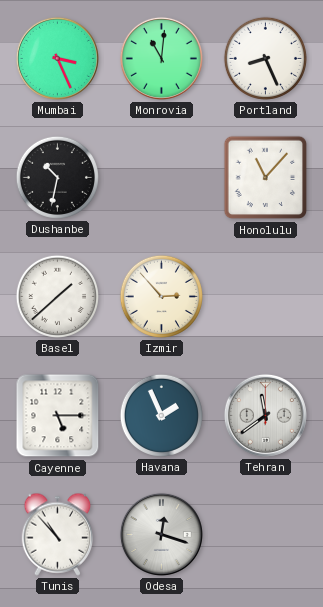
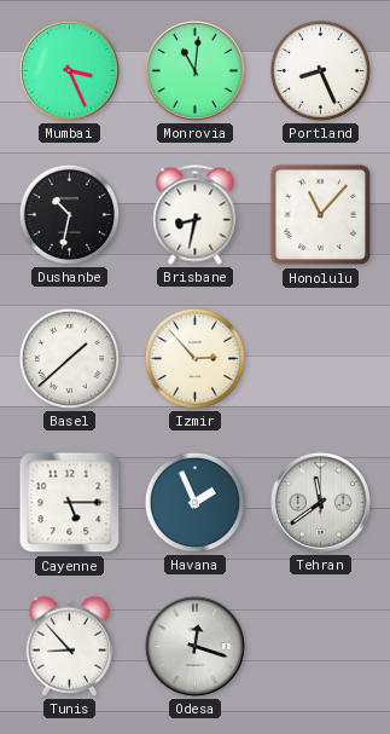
Brisbane: none -> 8:32
Tunis: 10:53 -> 8:53
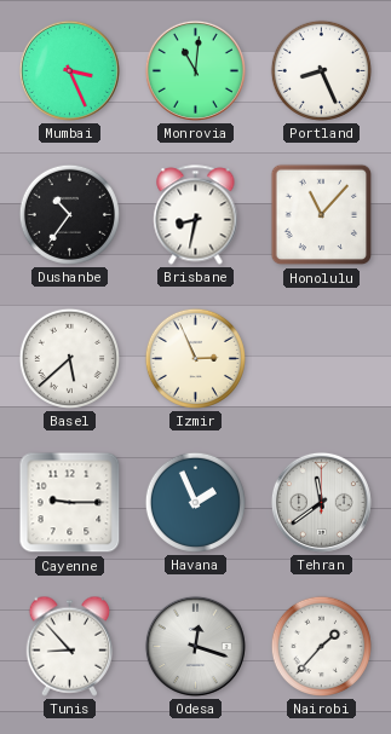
Dushanbe: 10:32 -> 10:36
Basel: 1:38 -> 5:38
Izmir: 2:53 -> 2:56
Cayenne: 5:15 -> 9:15
Nairobi: none -> 1:37
